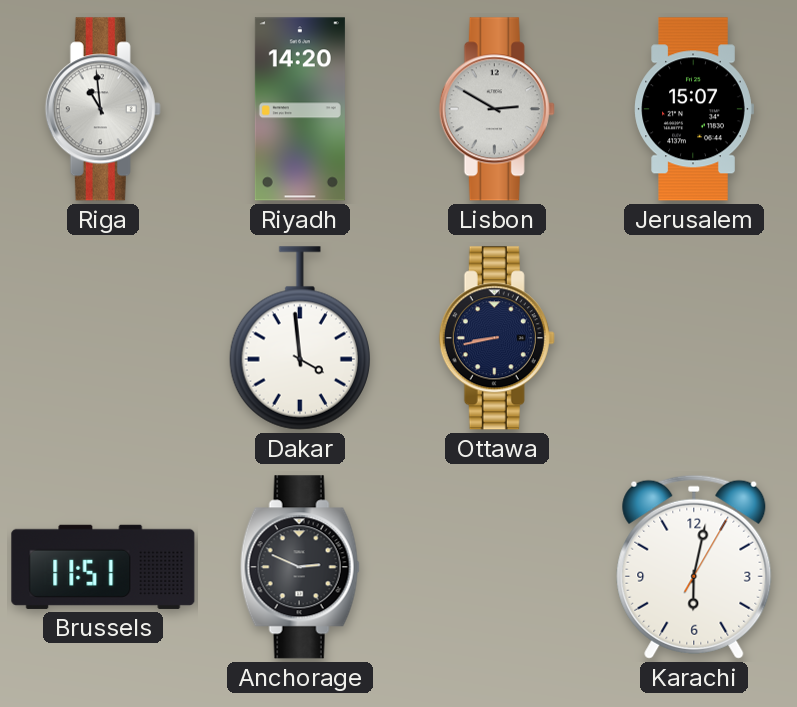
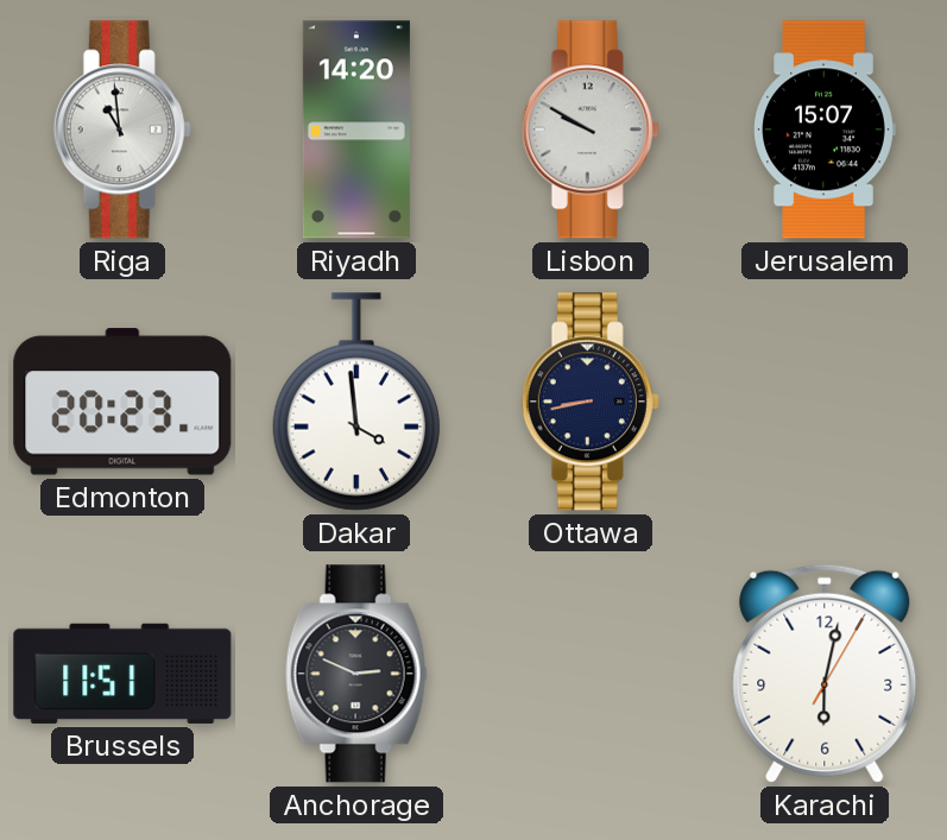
Lisbon: 2:50 -> 9:50
Edmonton: none -> 20:23
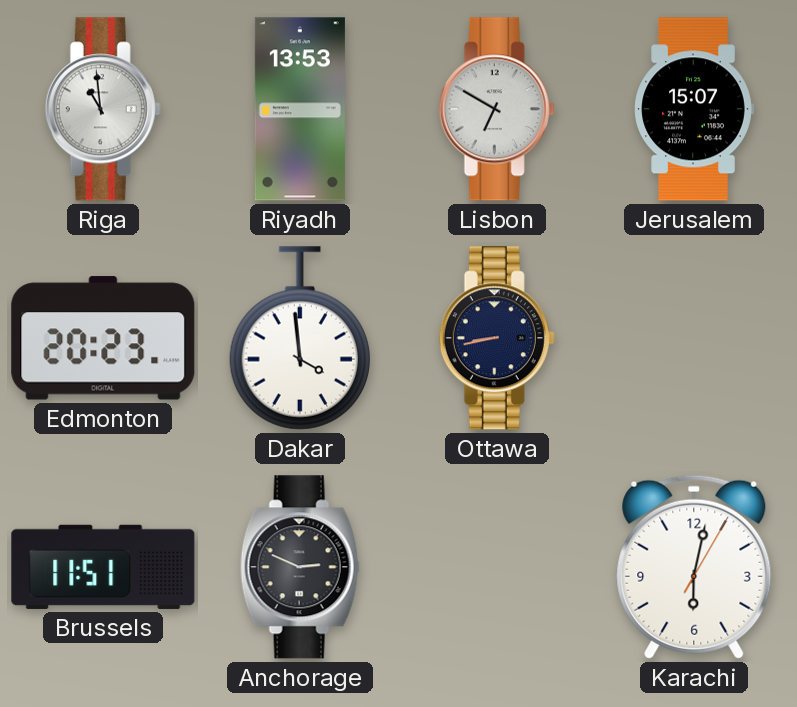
Riyadh: 14:20 -> 13:53
Lisbon: 9:50 -> 6:50
